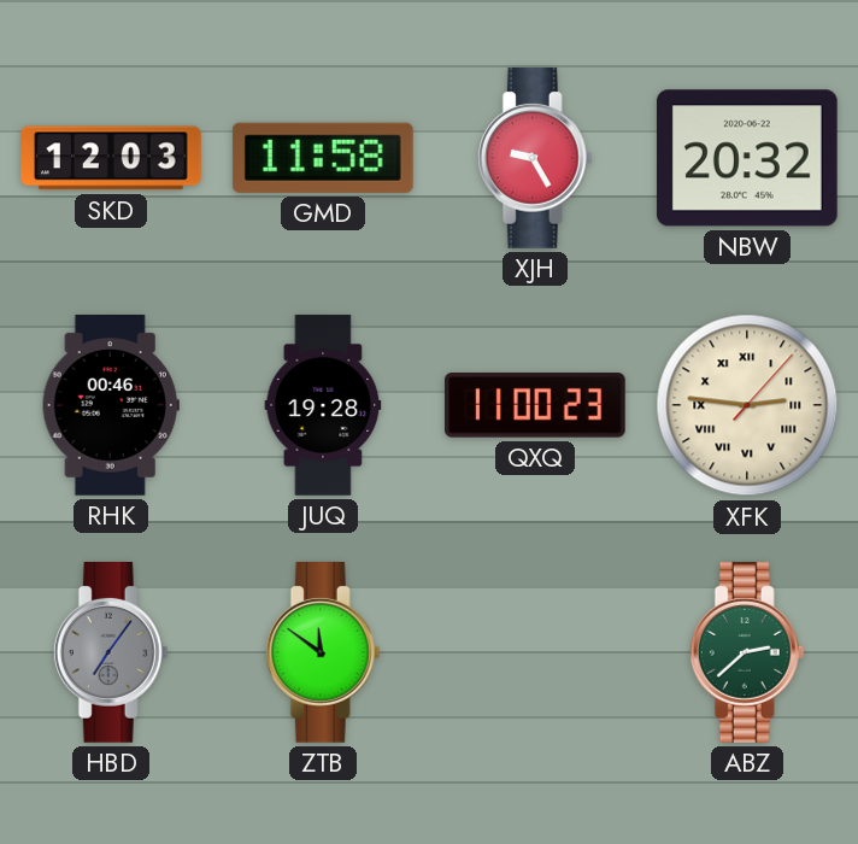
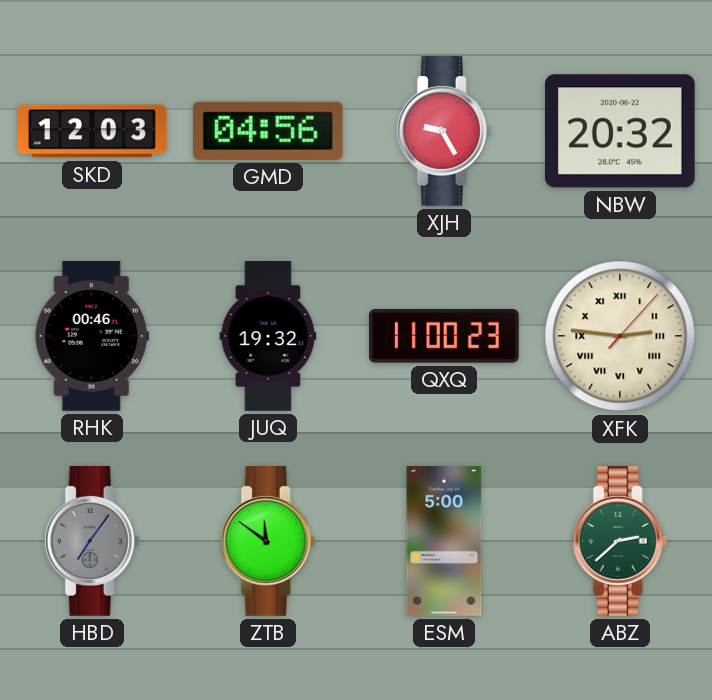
GMD: 11:58 -> 04:56
JUQ: 19:28 -> 19:32
ESM: none -> 5:00
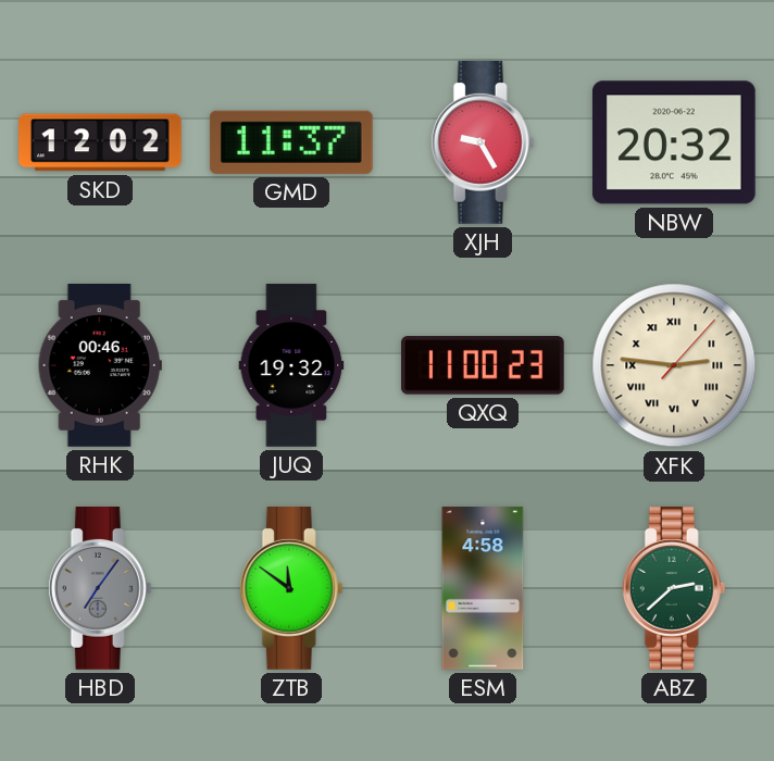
SKD: 12:03 -> 12:02
GMD: 04:56 -> 11:37
ESM: 5:00 -> 4:58
